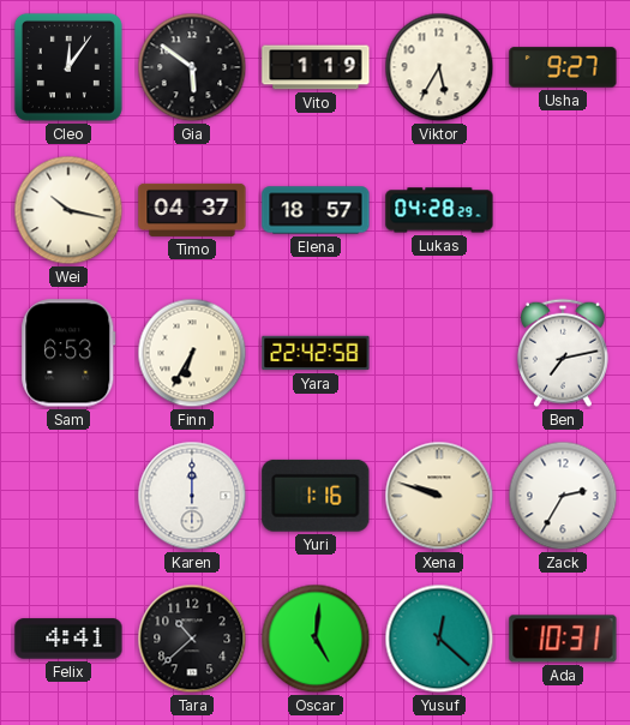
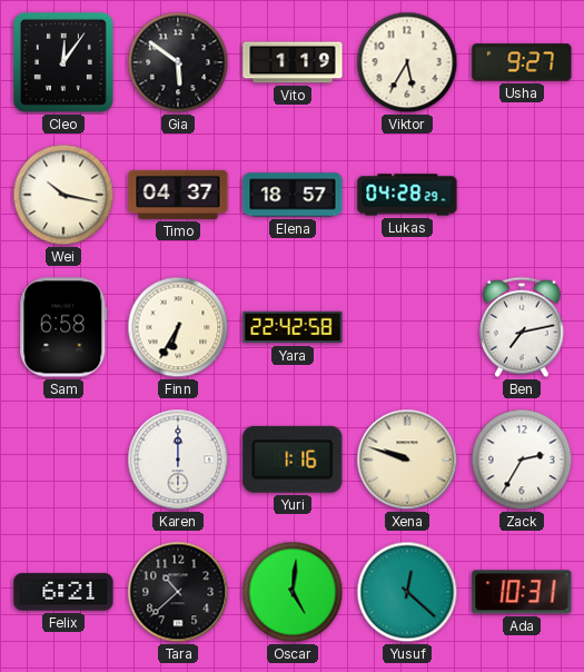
Sam: 6:53 -> 6:58
Felix: 4:41 -> 6:21
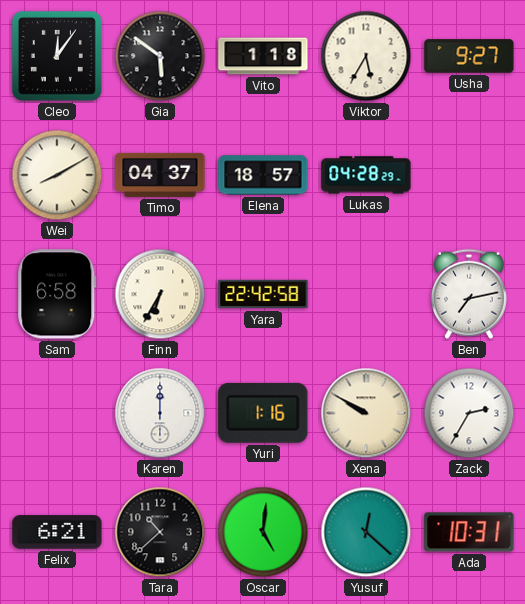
Vito: 1:19 -> 1:18
Wei: 10:17 -> 8:10
Xena: 9:48 -> 9:50
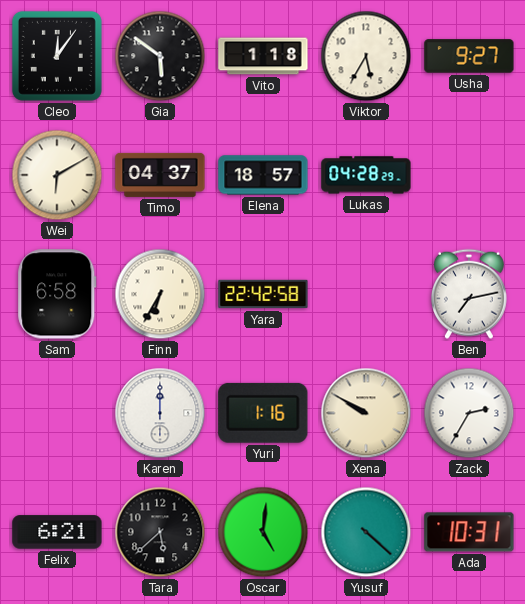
Wei: 8:10 -> 6:10
Tara: 10:38 -> 5:38
Yusuf: 12:22 -> 4:22
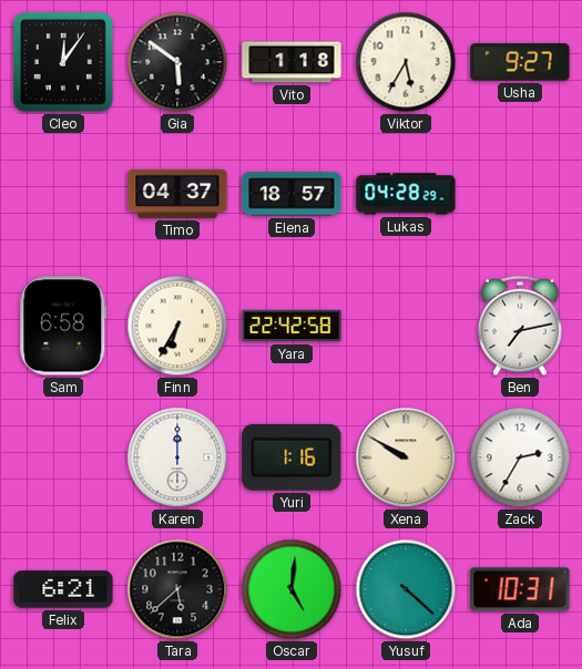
Wei: 6:10 -> none
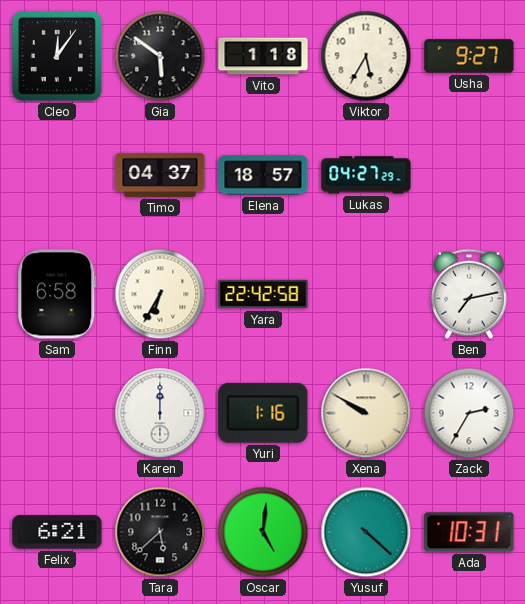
Lukas: 04:28 -> 04:27
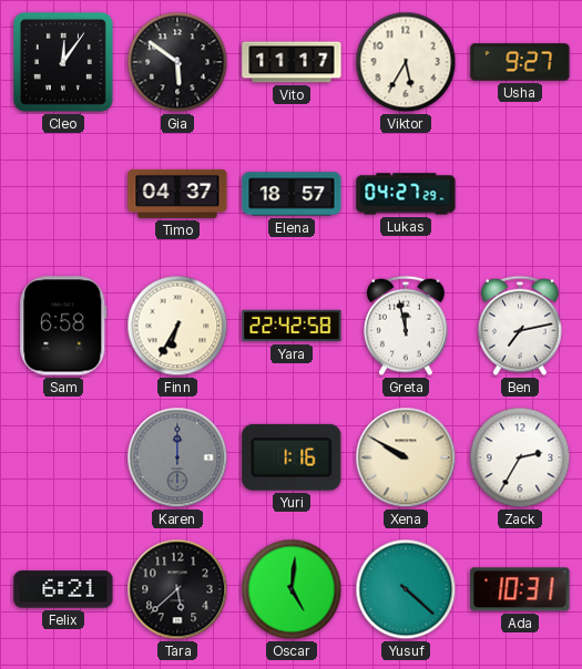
Vito: 1:18 -> 11:17
Greta: none -> 11:58
Karen dial: white -> grey
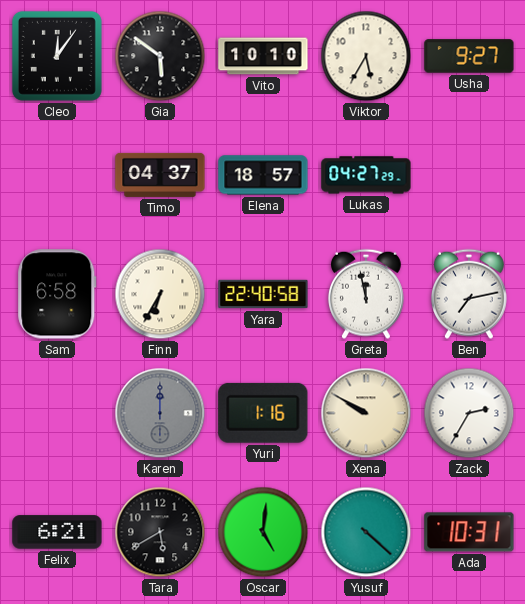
Vito: 11:17 -> 10:10
Yara: 22:42 -> 22:40
Tara: 5:38 -> 5:40
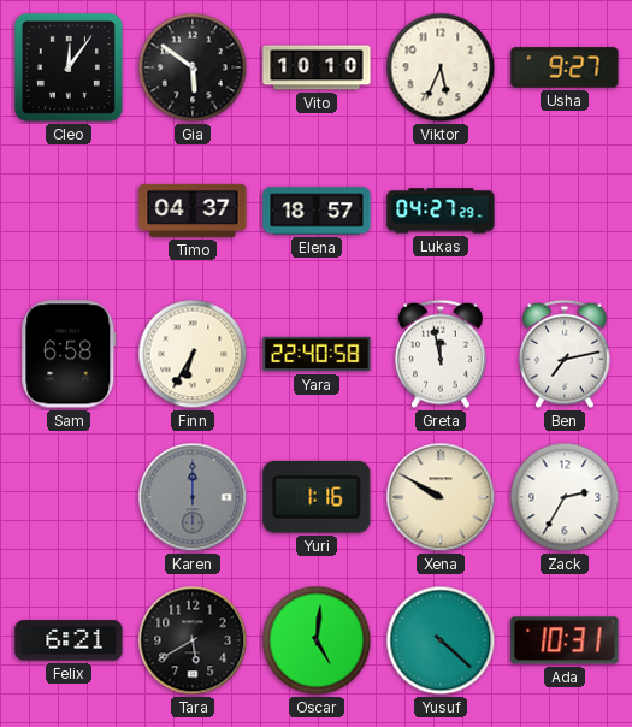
Viktor: 5:35 -> 5:34
